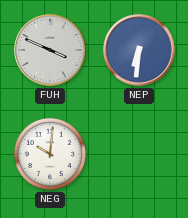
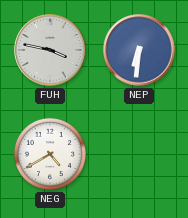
FUH: 3:49 -> 3:47
NEG: 10:01 -> 4:40
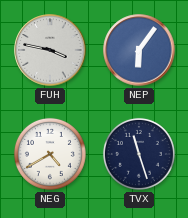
NEP: 6:31 -> 6:06
TVX: none -> 11:27
